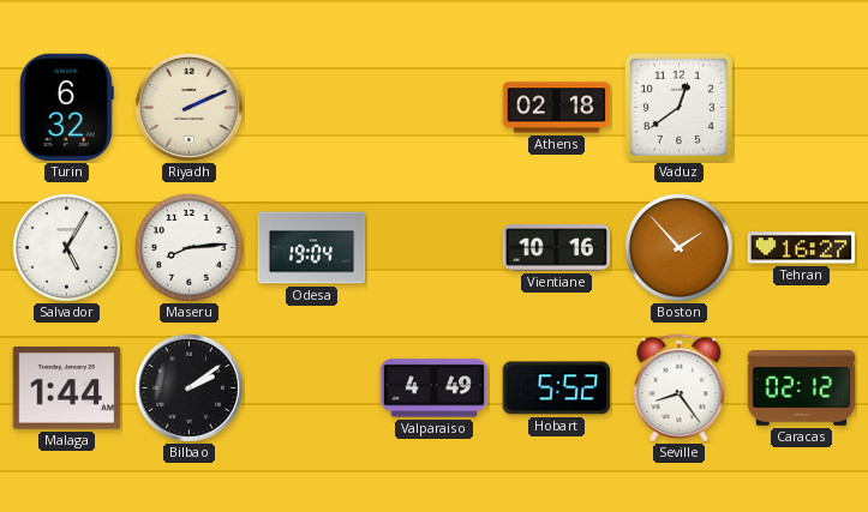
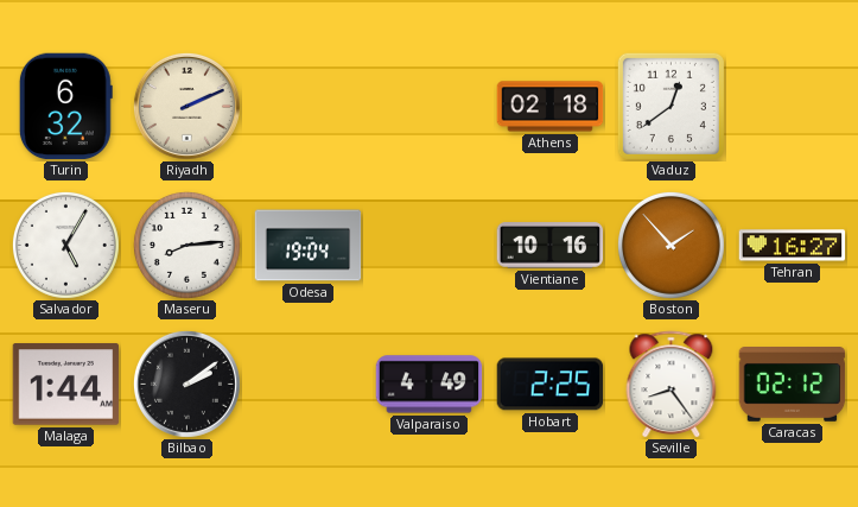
Hobart: 5:52 -> 2:25
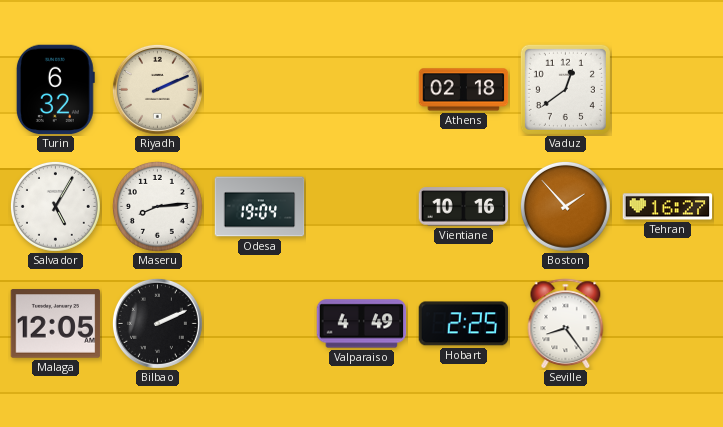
Malaga: 1:44 -> 12:05
Bilbao: 2:09 -> 2:11
Caracas: 02:12 -> none
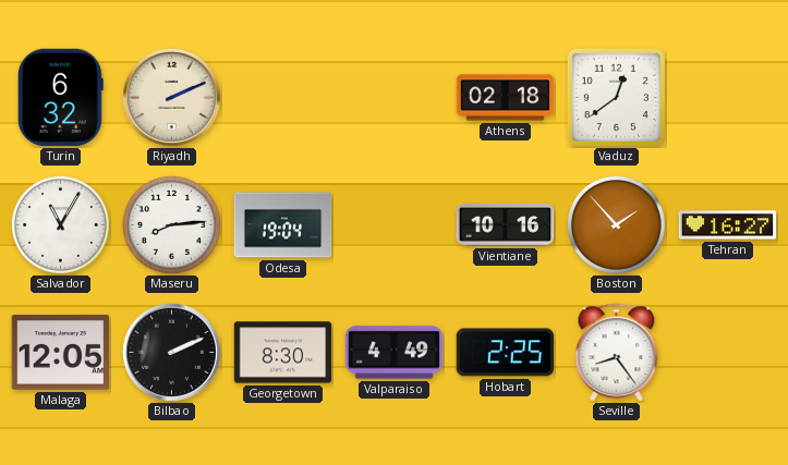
Salvador: 5:05 -> 11:05
Georgetown: none -> 8:30
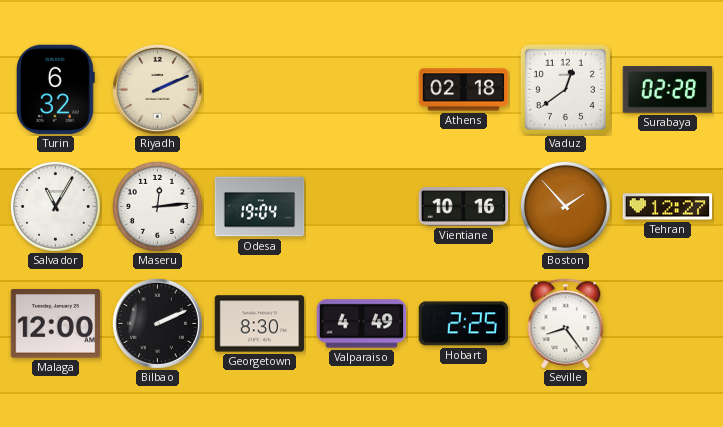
Surabaya: none -> 02:28
Maseru: 8:14 -> 12:14
Tehran: 16:27 -> 12:27
Malaga: 12:05 -> 12:00
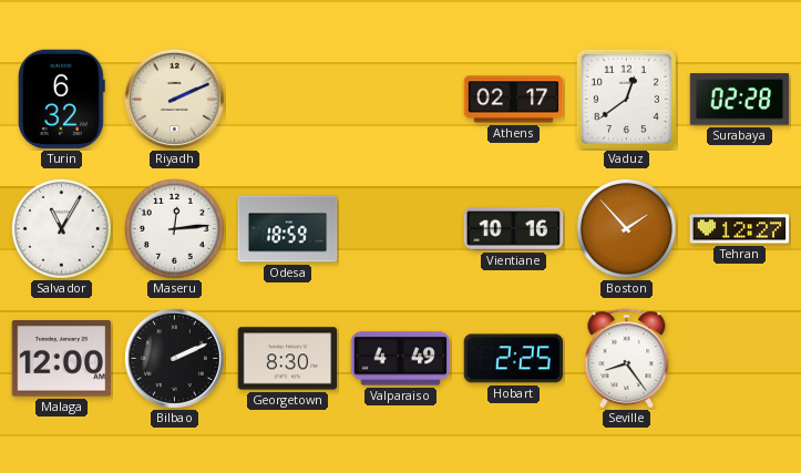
Athens: 02:18 -> 02:17
Odesa: 19:04 -> 18:59
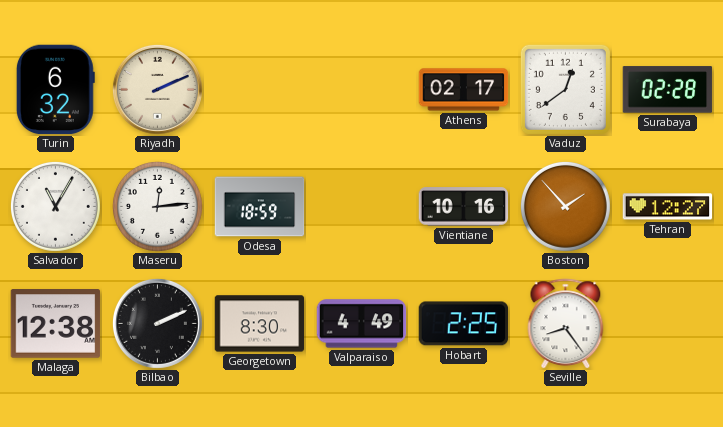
Malaga: 12:00 -> 12:38
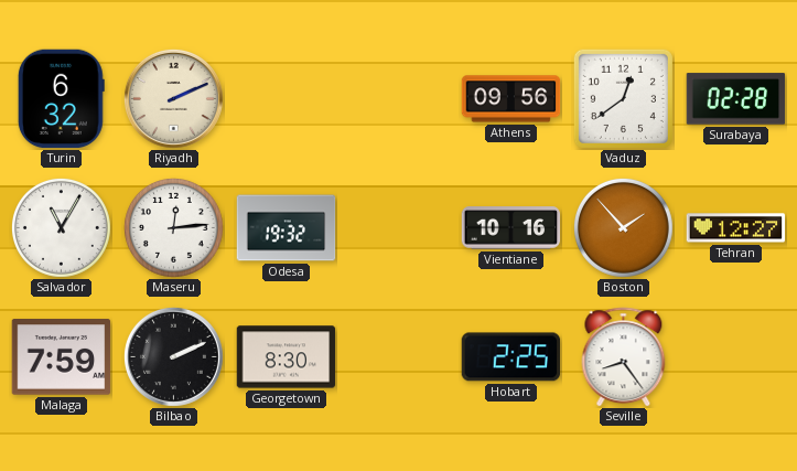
Athens: 02:17 -> 09:56
Odesa: 18:59 -> 19:32
Malaga: 12:38 -> 7:59
Valparaiso: 4:49 -> none
